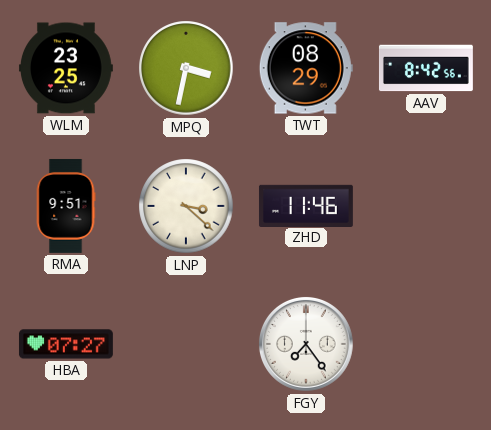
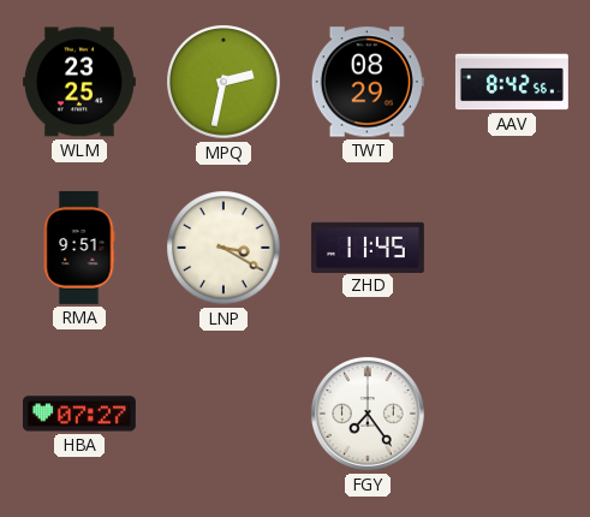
MPQ: 3:32 -> 2:32
LNP: 3:22 -> 3:20
ZHD: 11:46 -> 11:45
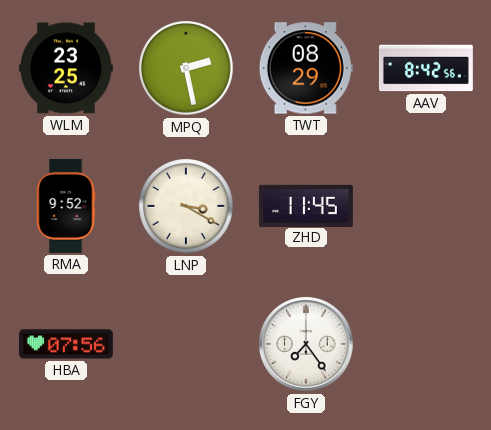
MPQ: 2:32 -> 2:28
RMA: 9:51 -> 9:52
HBA: 07:27 -> 07:56
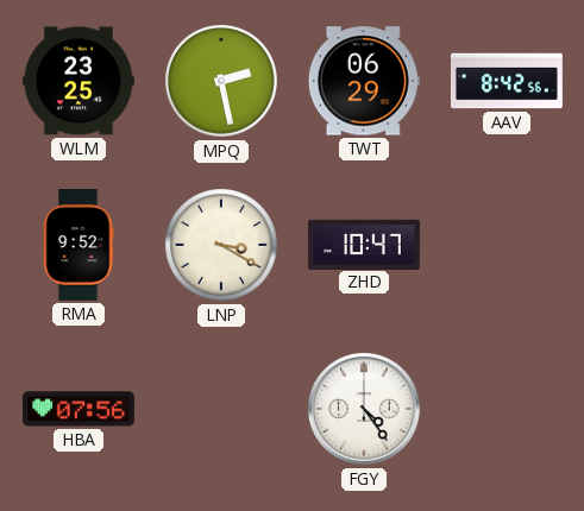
TWT: 08:29 -> 06:29
ZHD: 11:45 -> 10:47
FGY: 7:24 -> 4:24
